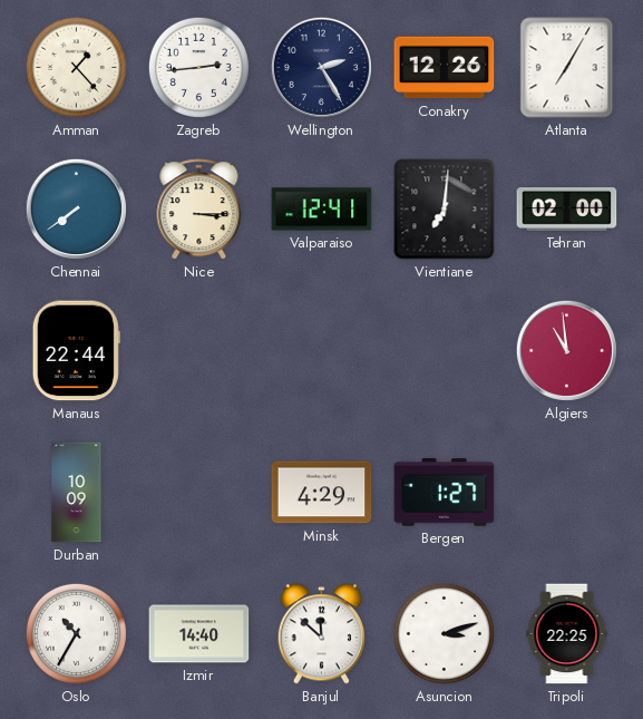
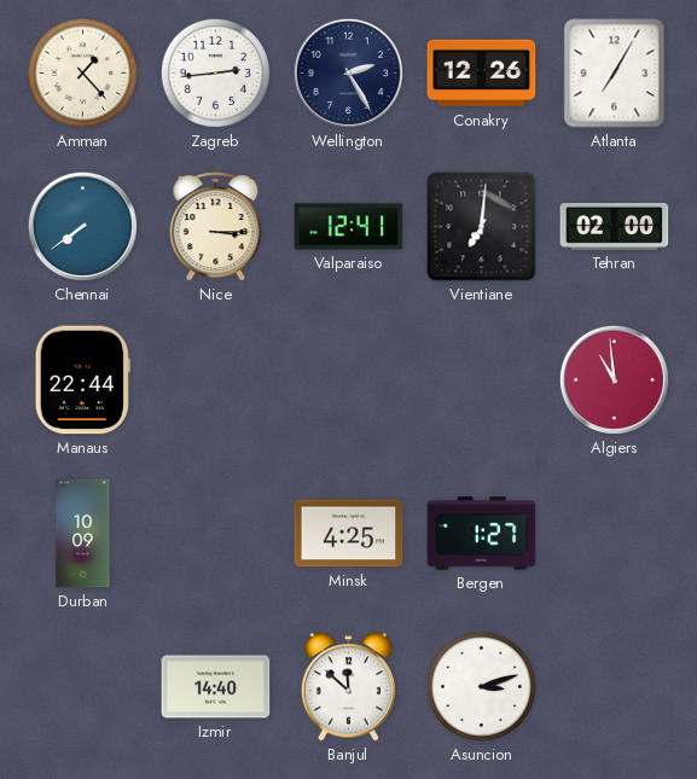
Minsk: 4:29 -> 4:25
Oslo: 10:35 -> none
Tripoli: 22:25 -> none
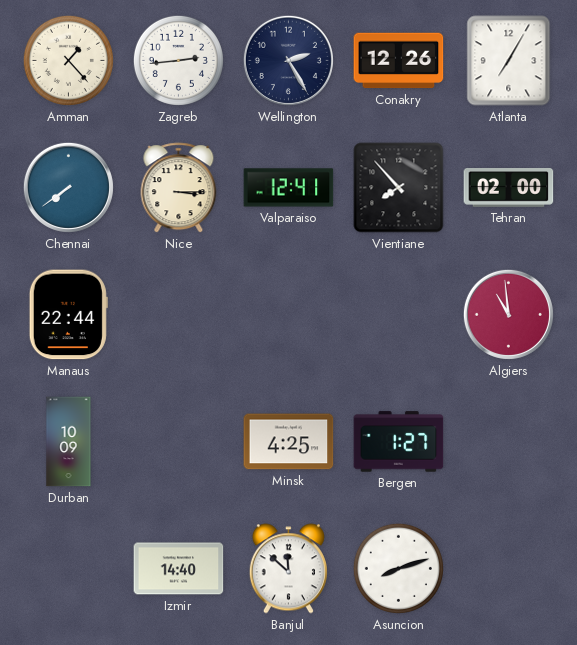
Vientiane: 7:01 -> 7:53
Asuncion: 3:12 -> 8:12
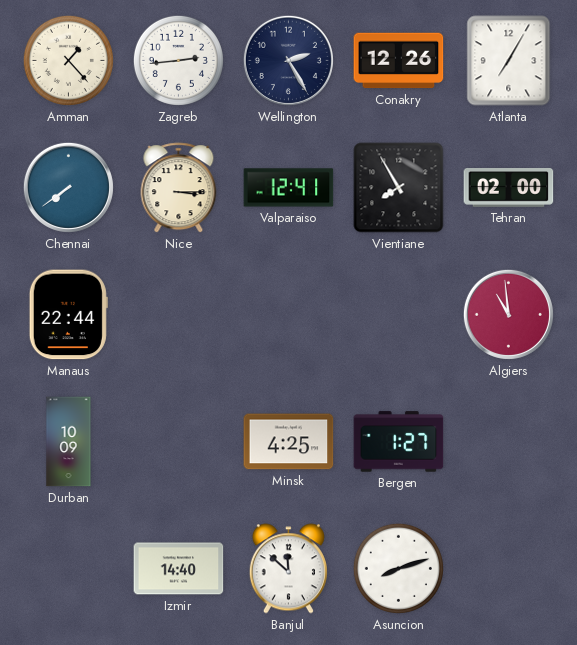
Vientiane: 7:53 -> 7:55
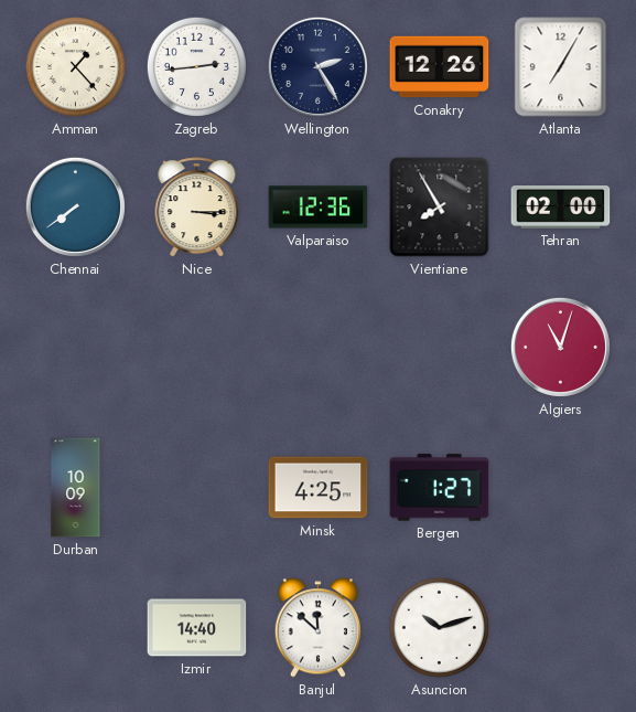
Valparaiso: 12:41 -> 12:36
Manaus: 22:44 -> none
Algiers: 10:59 -> 11:03
Asuncion: 8:12 -> 10:12
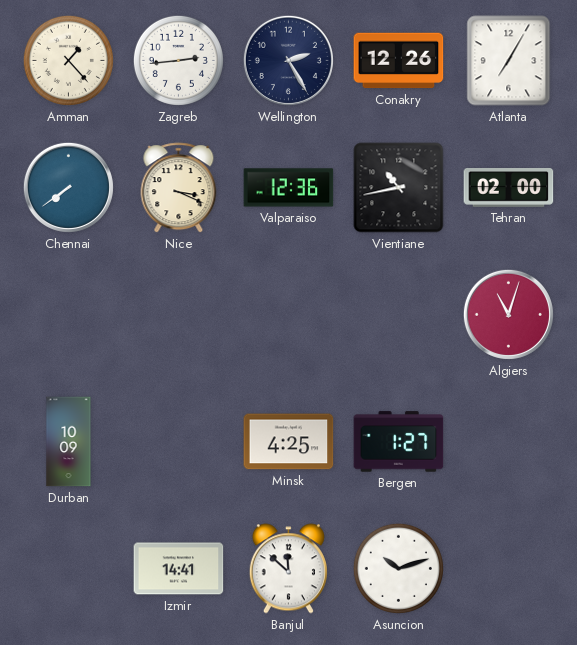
Nice: 3:15 -> 3:19
Vientiane: 7:55 -> 10:43
Izmir: 14:40 -> 14:41
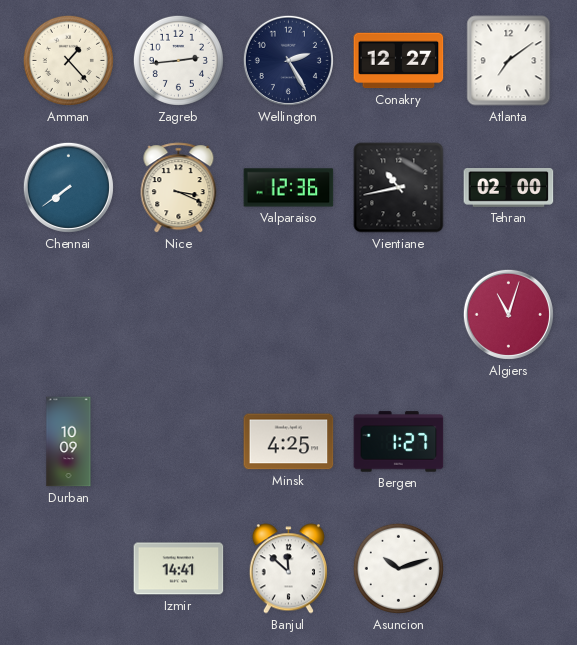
Conakry: 12:26 -> 12:27
Atlanta: 7:05 -> 7:09
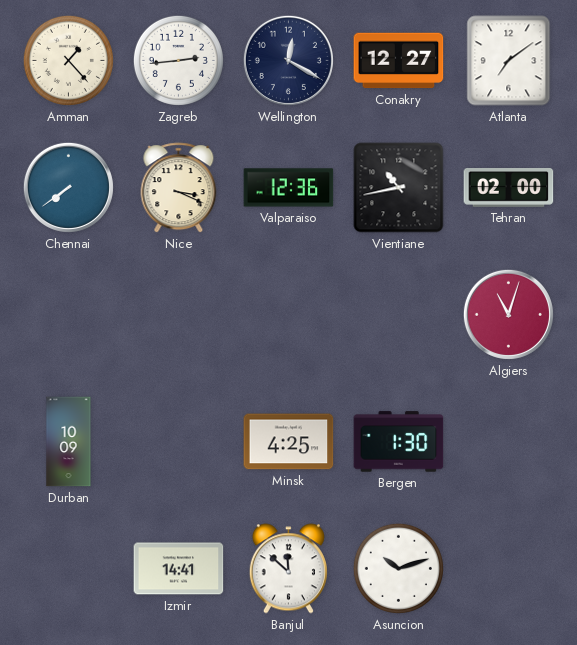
Wellington: 2:25 -> 12:20
Bergen: 1:27 -> 1:30
